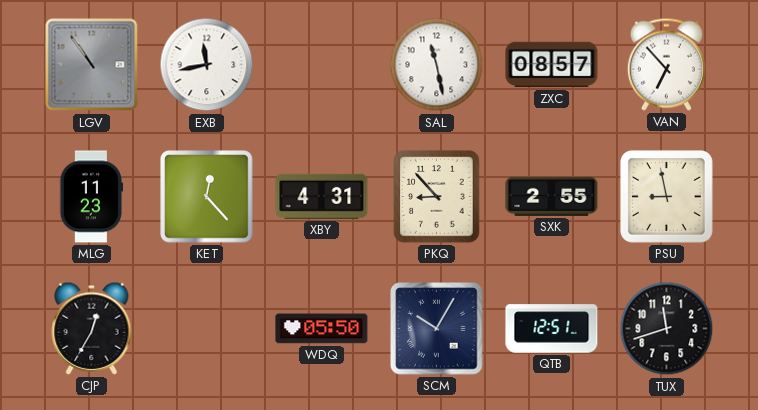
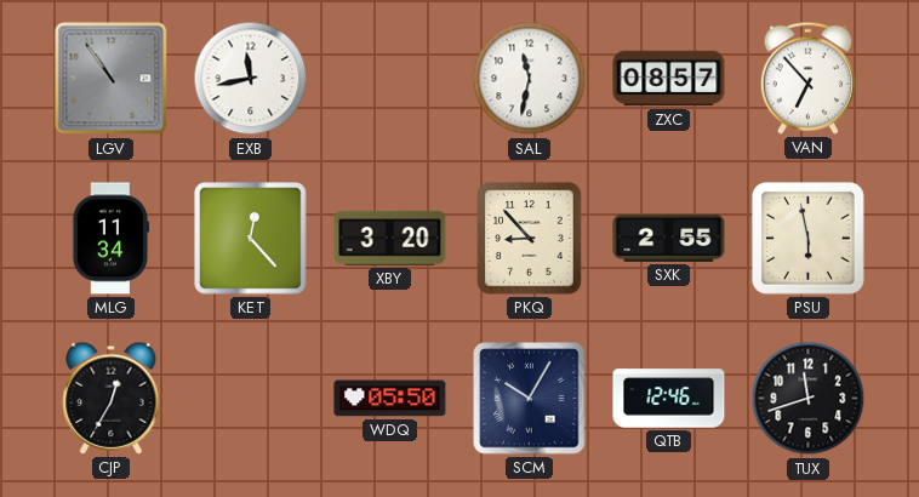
SAL: 11:28 -> 11:32
MLG: 11:23 -> 11:34
XBY: 4:31 -> 3:20
PSU: 8:58 -> 5:58
QTB: 12:51 -> 12:46
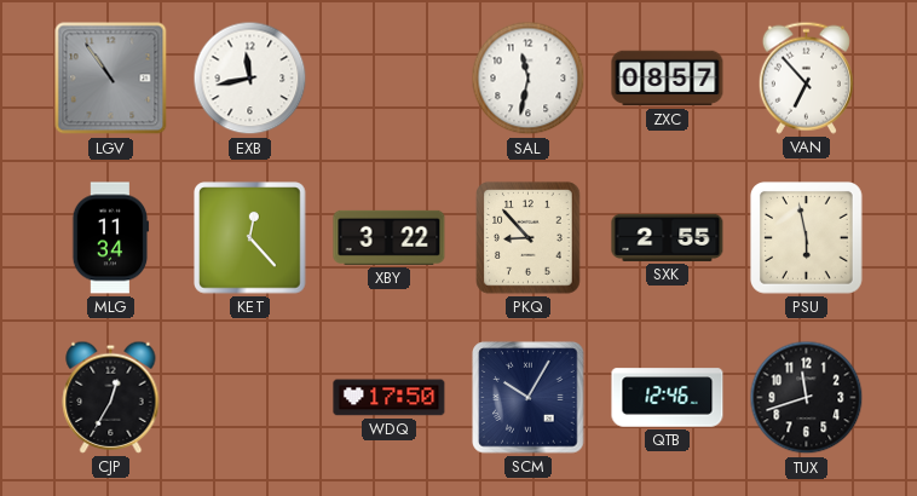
XBY: 3:20 -> 3:22
WDQ: 05:50 -> 17:50
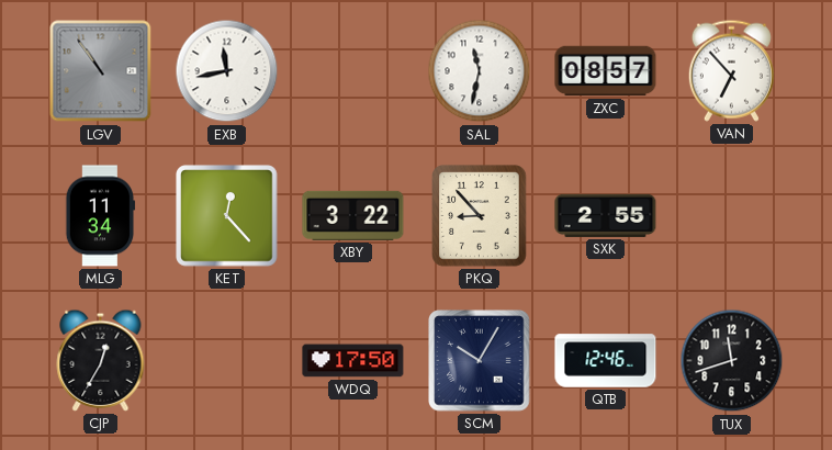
PSU: 5:58 -> none
